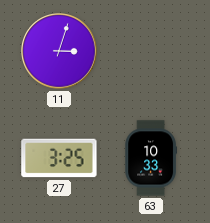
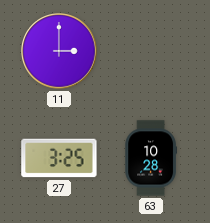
11: 3:03 -> 3:00
63: 10:33 -> 10:28
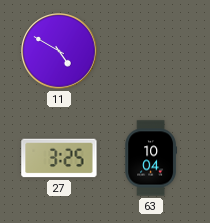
11: 3:00 -> 4:50
63: 10:28 -> 10:04
